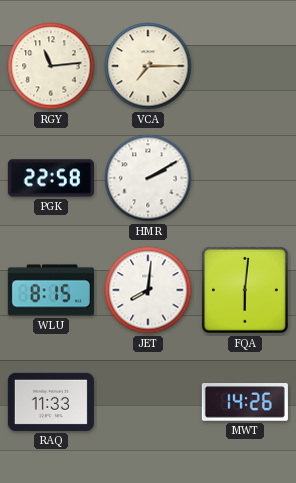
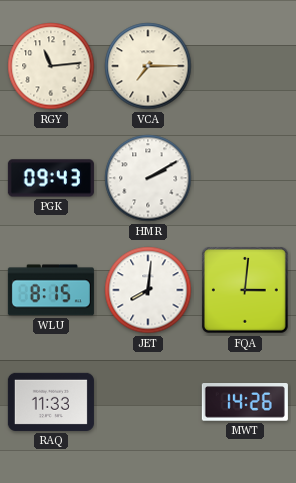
PGK: 22:58 -> 09:43
FQA: 6:01 -> 3:01
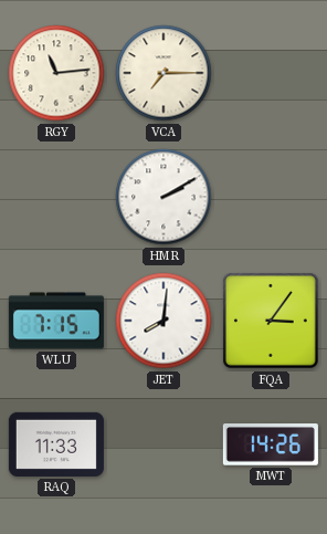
PGK: 09:43 -> none
WLU: 8:15 -> 7:15
FQA: 3:01 -> 3:06
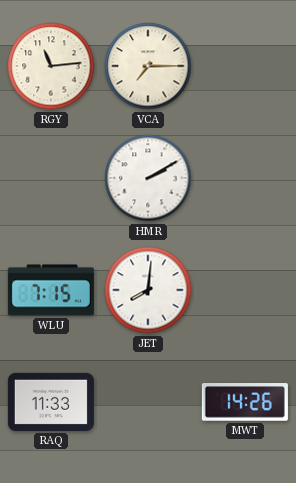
FQA: 3:06 -> none
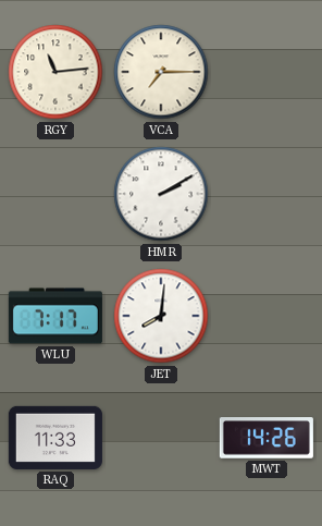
WLU: 7:15 -> 7:17
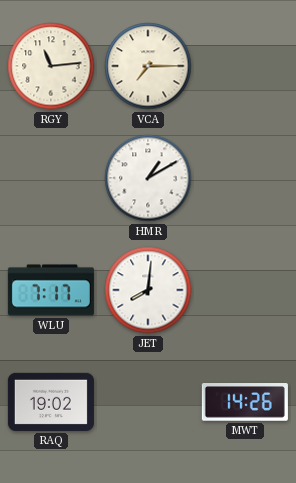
HMR: 2:10 -> 1:10
RAQ: 11:33 -> 19:02
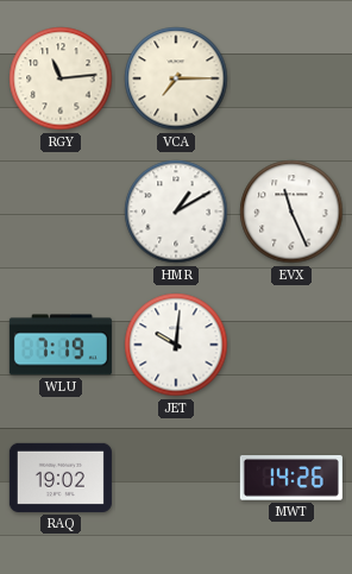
EVX: none -> 11:26
WLU: 7:17 -> 7:19
JET: 8:01 -> 10:01
